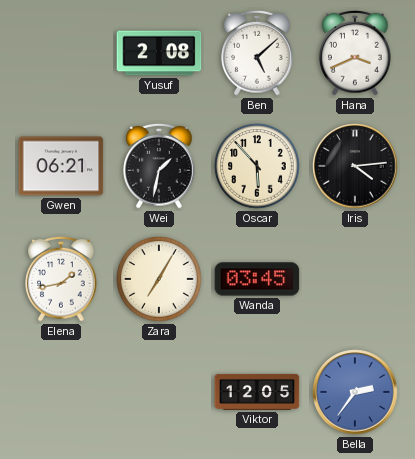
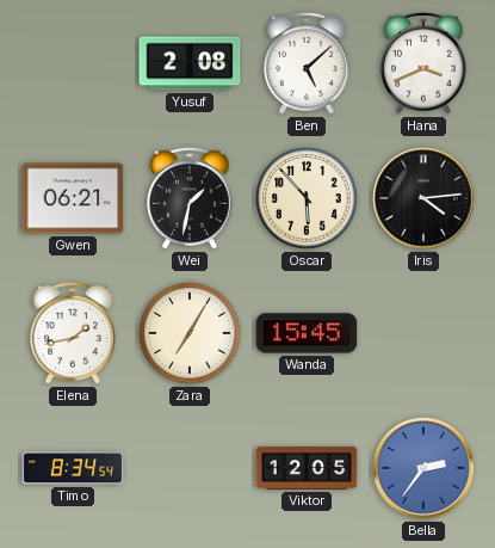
Wanda: 03:45 -> 15:45
Timo: none -> 8:34
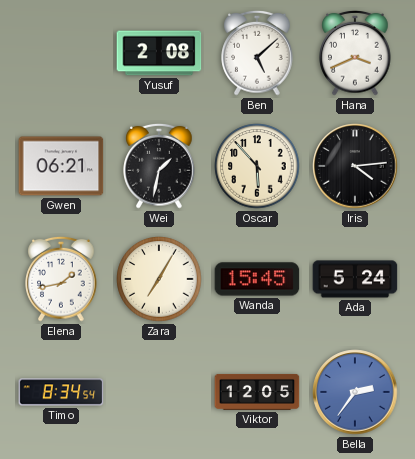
Ada: none -> 5:24
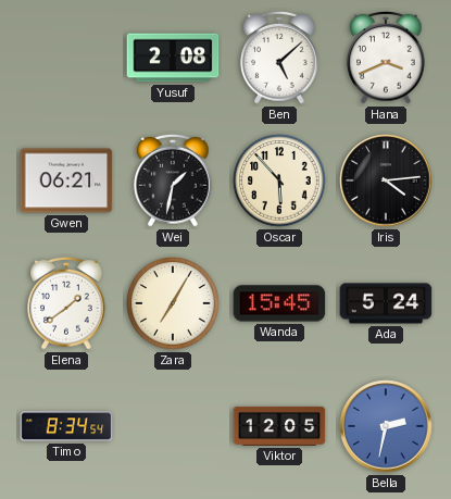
Elena: 1:43 -> 1:39
Bella: 2:36 -> 2:32
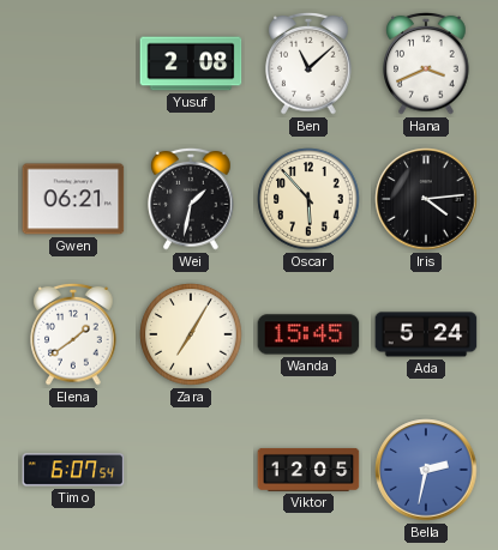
Ben: 5:08 -> 11:08
Timo: 8:34 -> 6:07
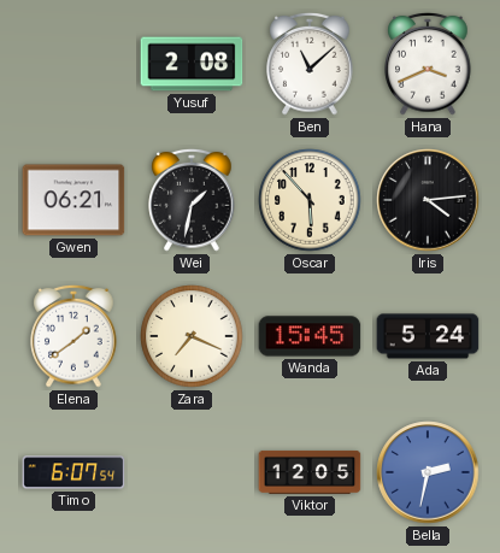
Zara: 7:05 -> 7:19
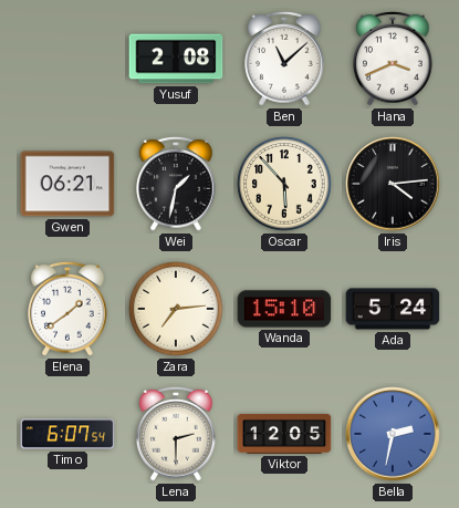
Zara: 7:19 -> 7:14
Wanda: 15:45 -> 15:10
Lena: none -> 2:30
